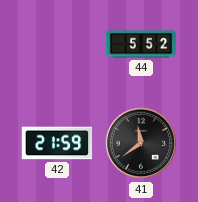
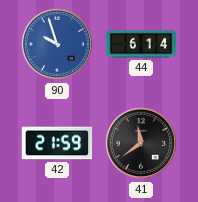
90: none -> 9:57
44: 5:52 -> 6:14
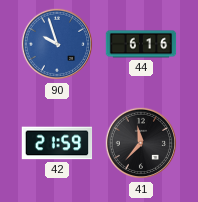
44: 6:14 -> 6:16
41: 11:39 -> 11:37
